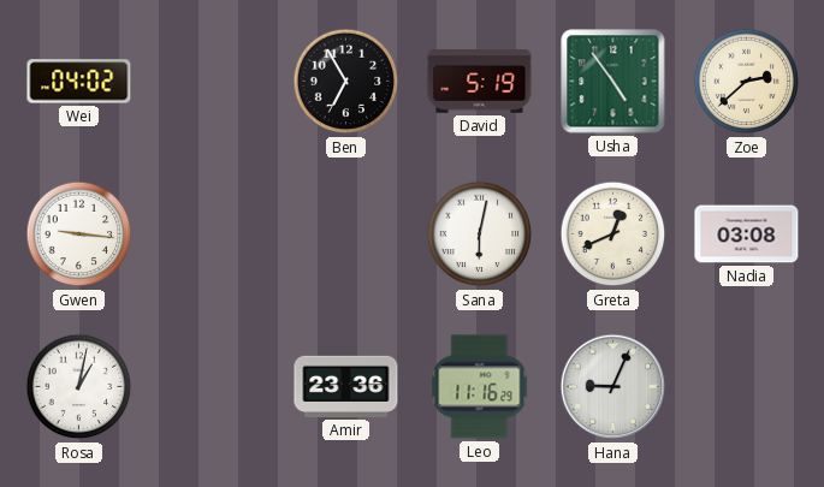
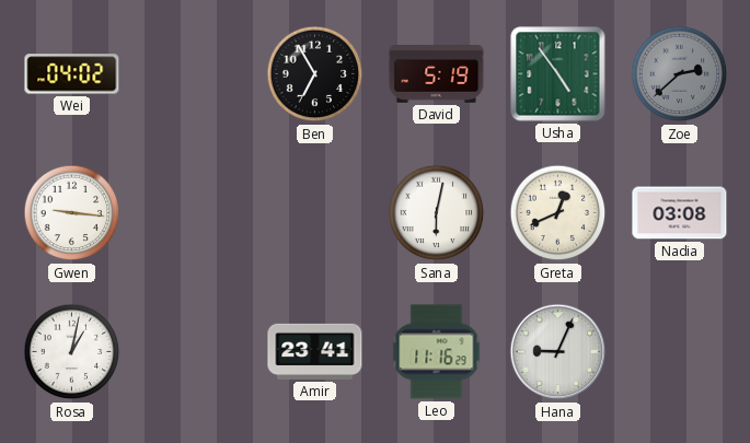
Zoe dial: cream -> grey
Amir: 23:36 -> 23:41
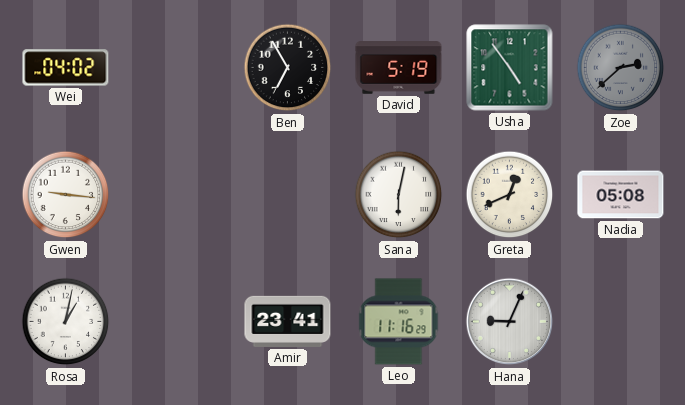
Nadia: 03:08 -> 05:08
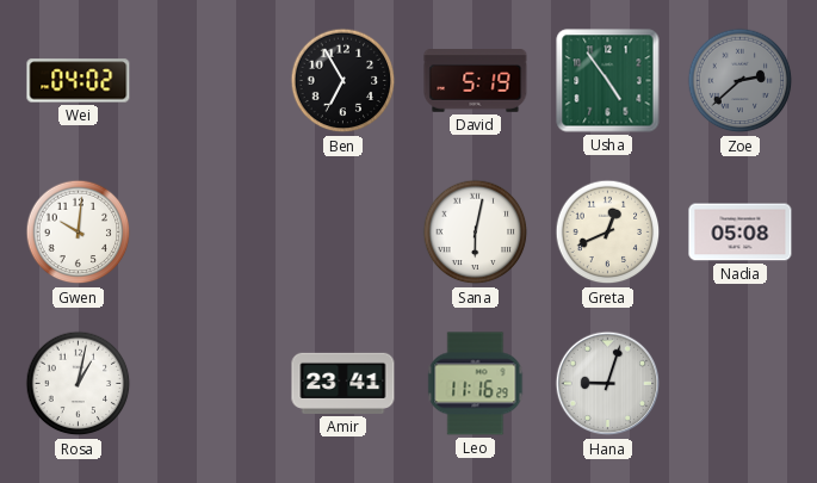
Gwen: 9:16 -> 10:01
Hana: 9:04 -> 9:03
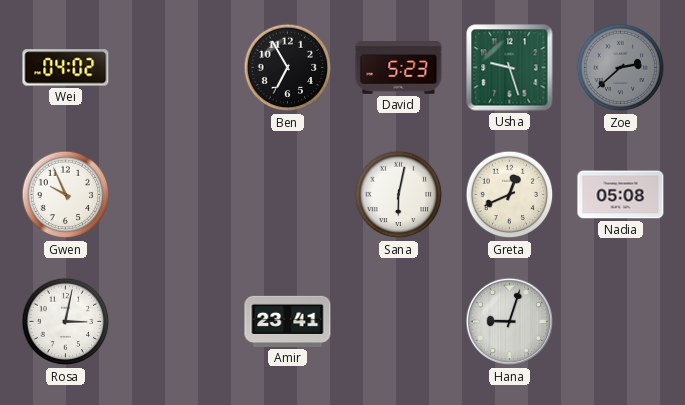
David: 5:19 -> 5:23
Usha: 4:54 -> 9:27
Gwen: 10:01 -> 9:56
Rosa: 1:02 -> 3:02
Leo: 11:16 -> none
